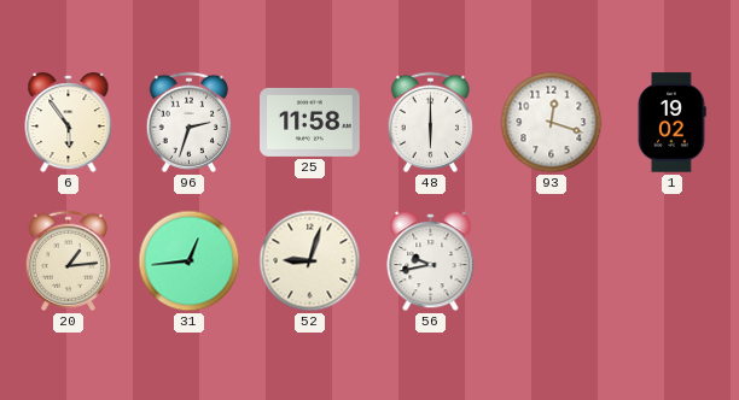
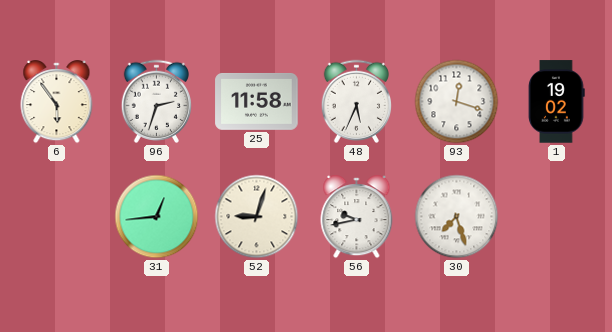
48: 6:00 -> 5:34
20: 1:14 -> none
30: none -> 7:27
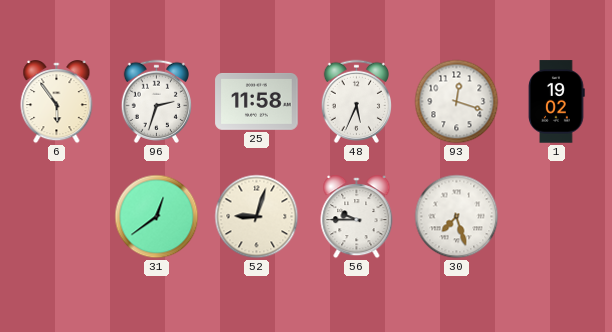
31: 12:44 -> 12:39
56: 9:43 -> 9:45
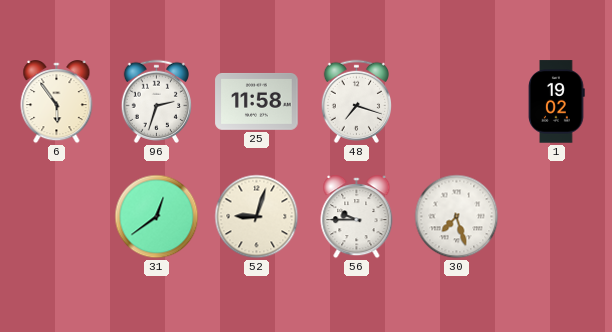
48: 5:34 -> 7:18
93: 12:18 -> none
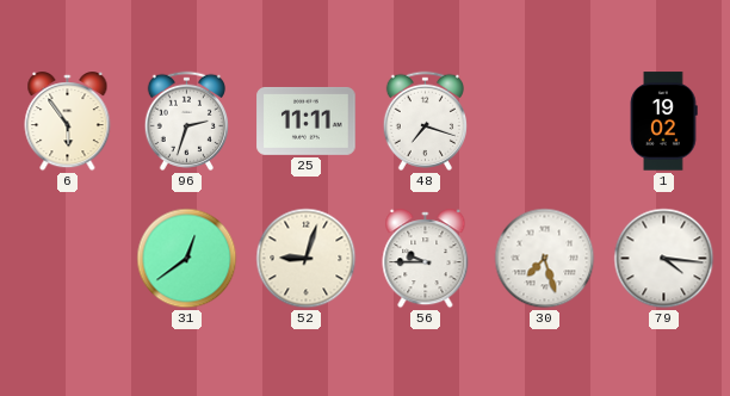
25: 11:58 -> 11:11
79: none -> 4:16
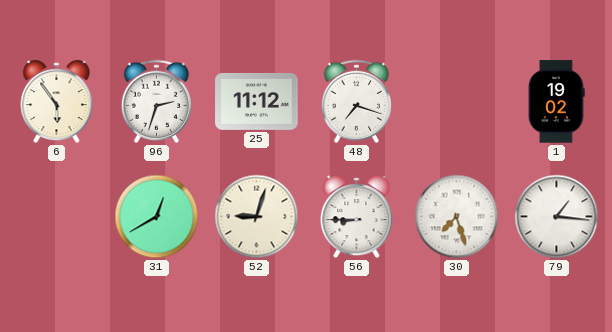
25: 11:11 -> 11:12
31: 12:39 -> 12:40
56: 9:45 -> 8:45
79: 4:16 -> 1:16
